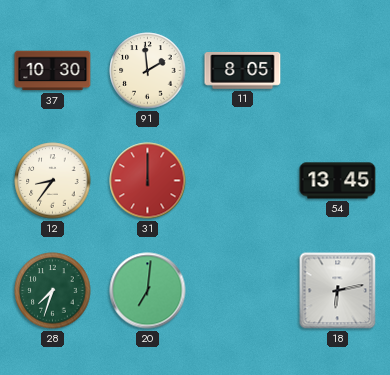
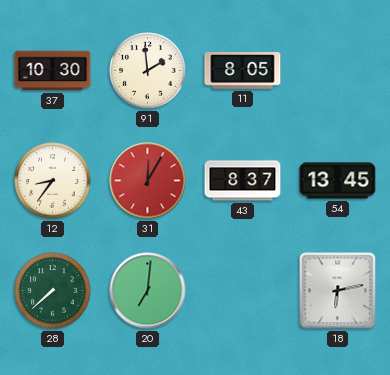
31: 12:00 -> 12:05
43: none -> 8:37
28: 7:33 -> 7:38
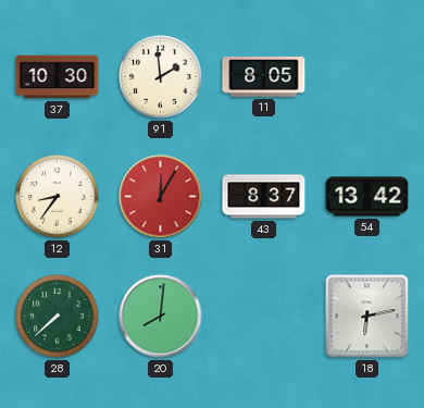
54: 13:45 -> 13:42
20: 7:01 -> 8:01
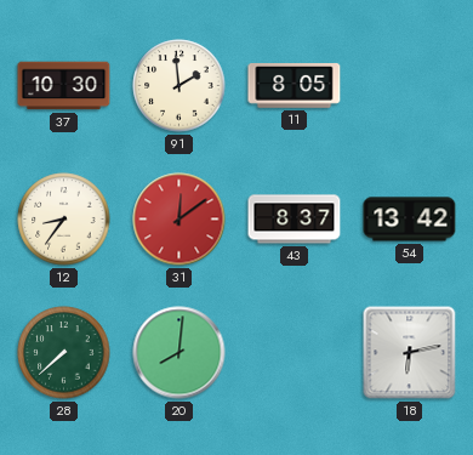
31: 12:05 -> 12:09
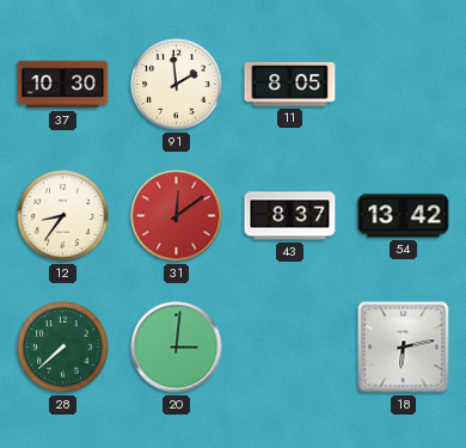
20: 8:01 -> 3:01
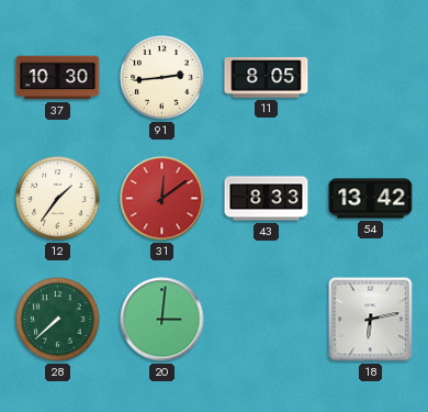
91: 1:59 -> 2:44
12: 8:36 -> 1:36
43: 8:37 -> 8:33
